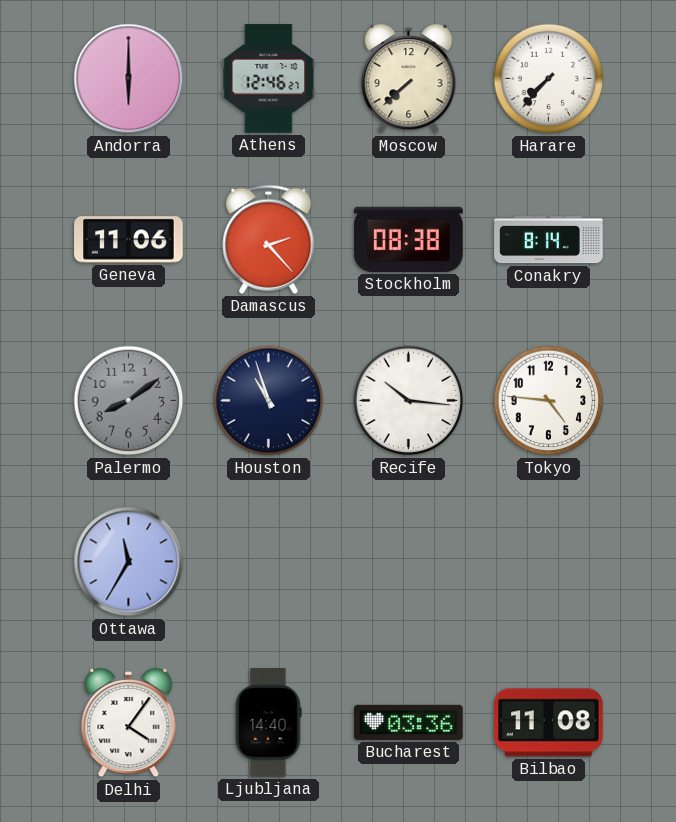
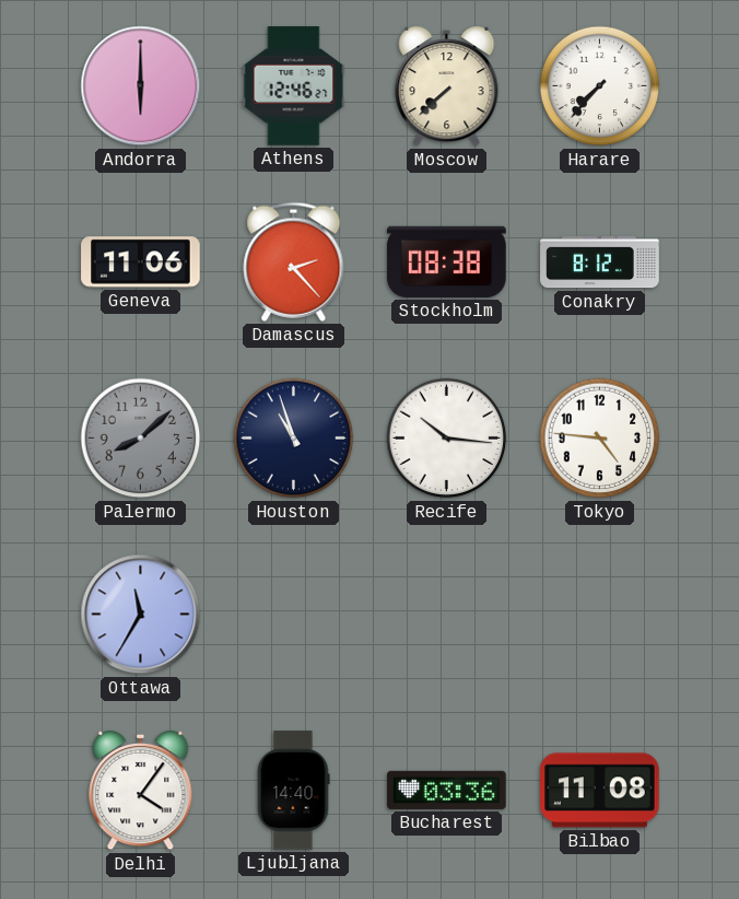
Conakry: 8:14 -> 8:12
Palermo: 8:09 -> 8:08
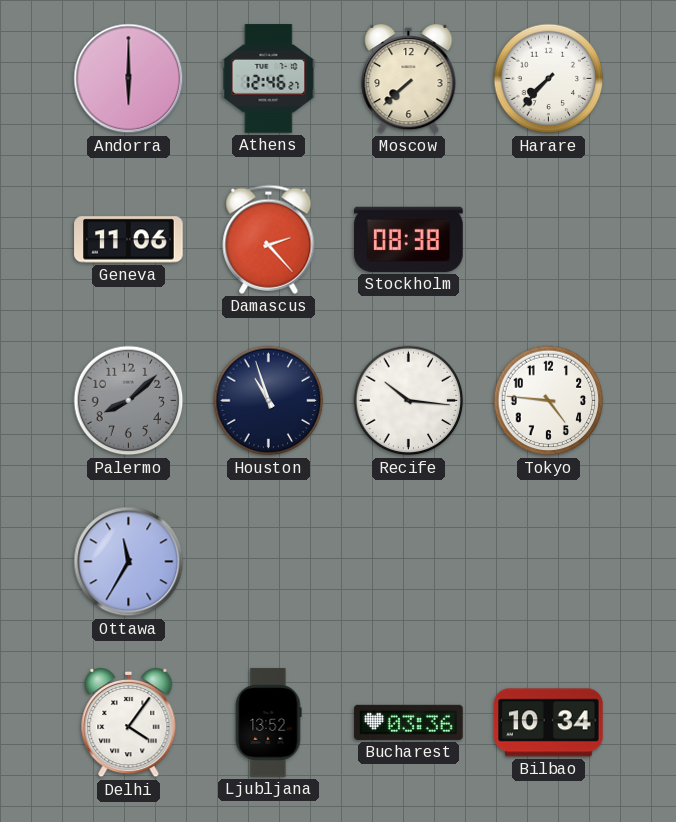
Conakry: 8:12 -> none
Ljubljana: 14:40 -> 13:52
Bilbao: 11:08 -> 10:34
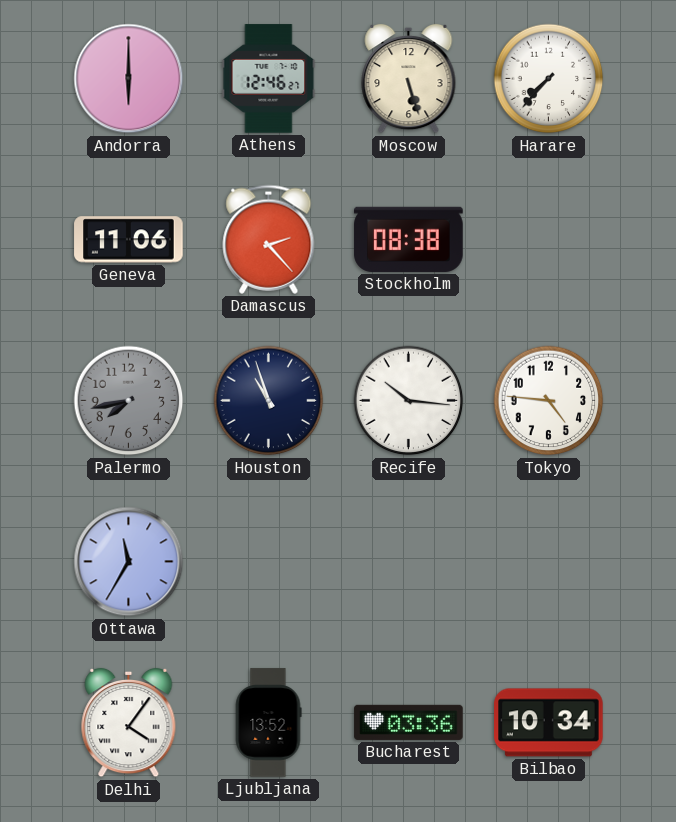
Moscow: 7:38 -> 5:27
Palermo: 8:08 -> 7:43
